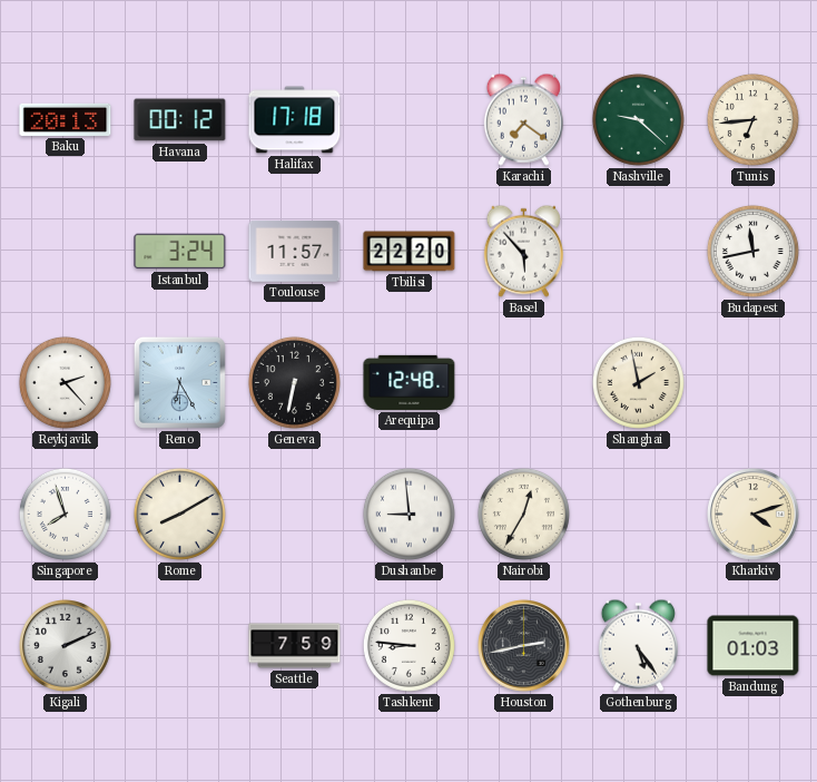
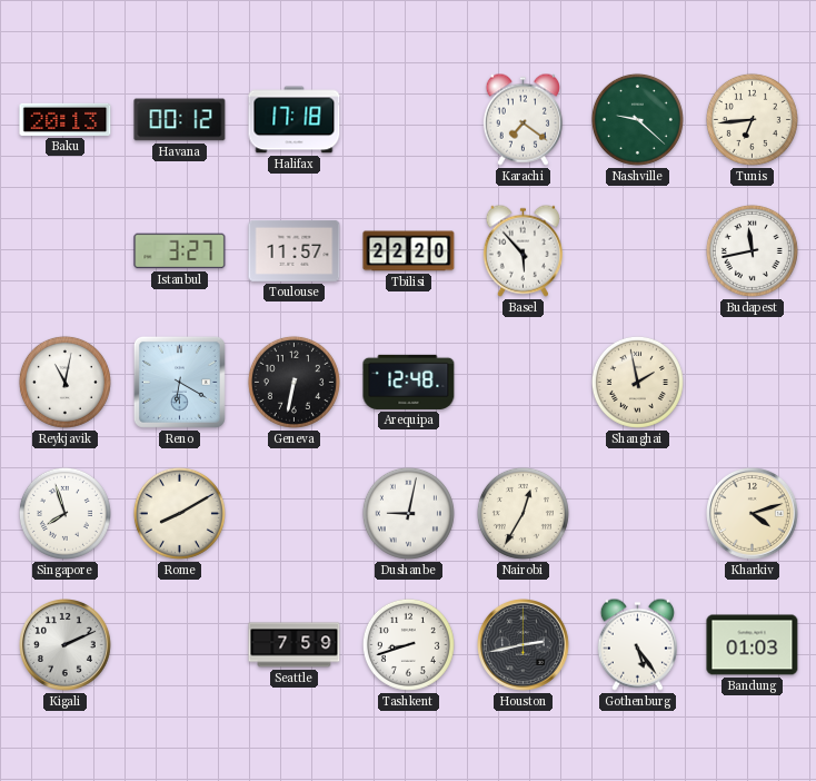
Istanbul: 3:24 -> 3:27
Reykjavik: 2:23 -> 11:02
Reno: 6:25 -> 6:20
Dushanbe: 8:59 -> 9:02
Tashkent: 8:46 -> 8:42
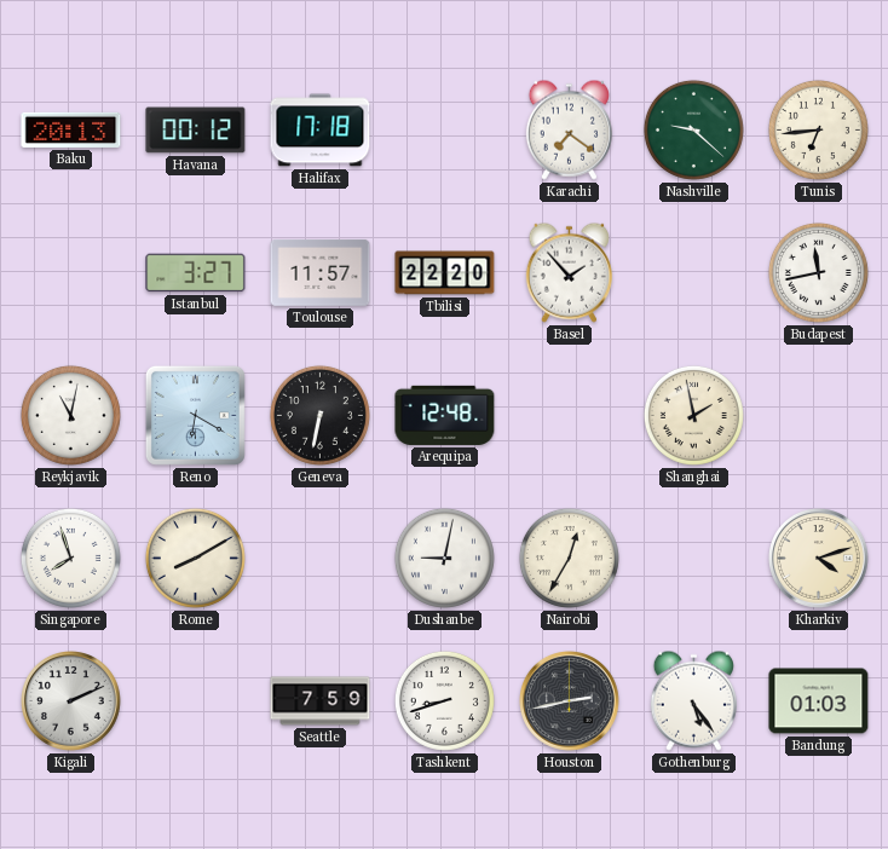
Basel: 5:53 -> 1:53
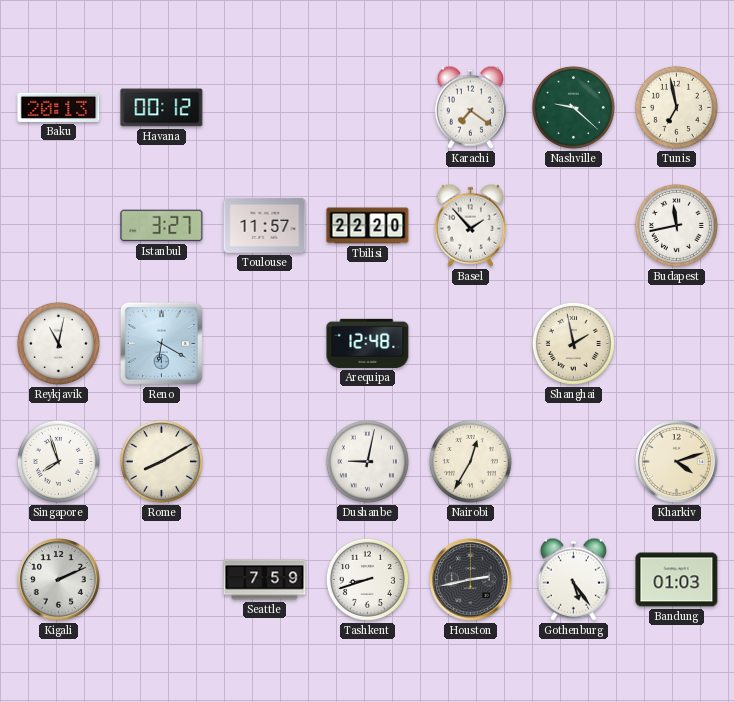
Halifax: 17:18 -> none
Tunis: 6:44 -> 6:58
Geneva: 6:32 -> none
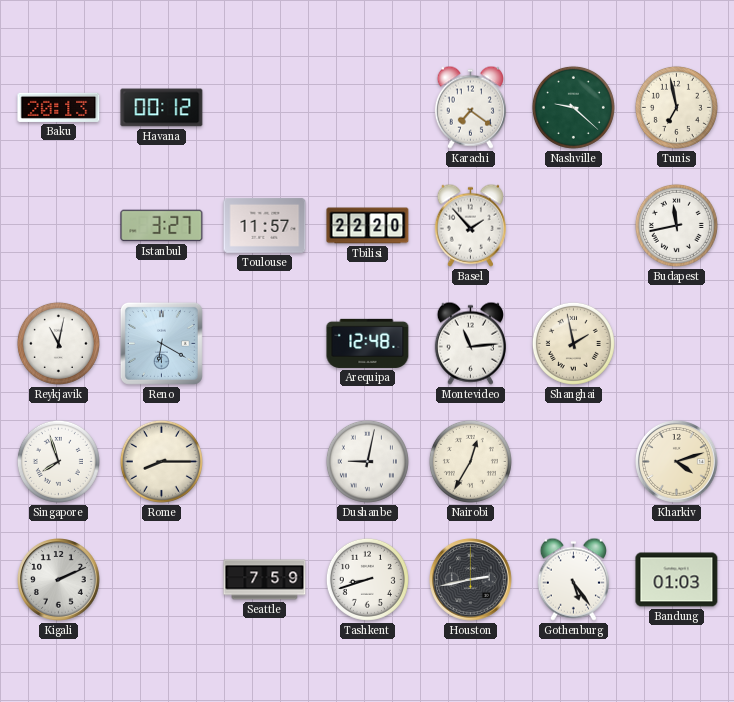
Montevideo: none -> 11:14
Rome: 8:10 -> 8:15
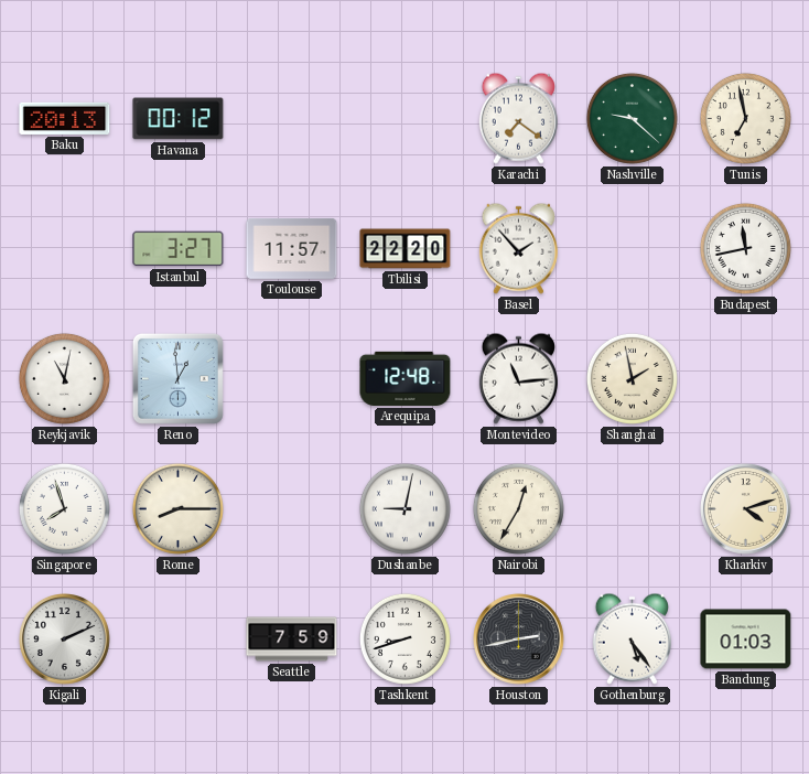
Reno: 6:20 -> 12:59
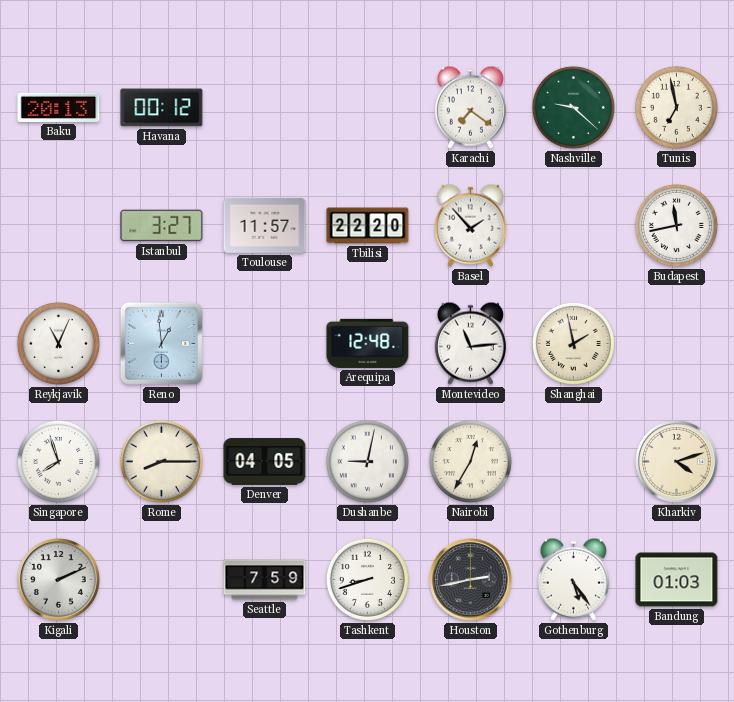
Reykjavik: 11:02 -> 11:04
Denver: none -> 04:05
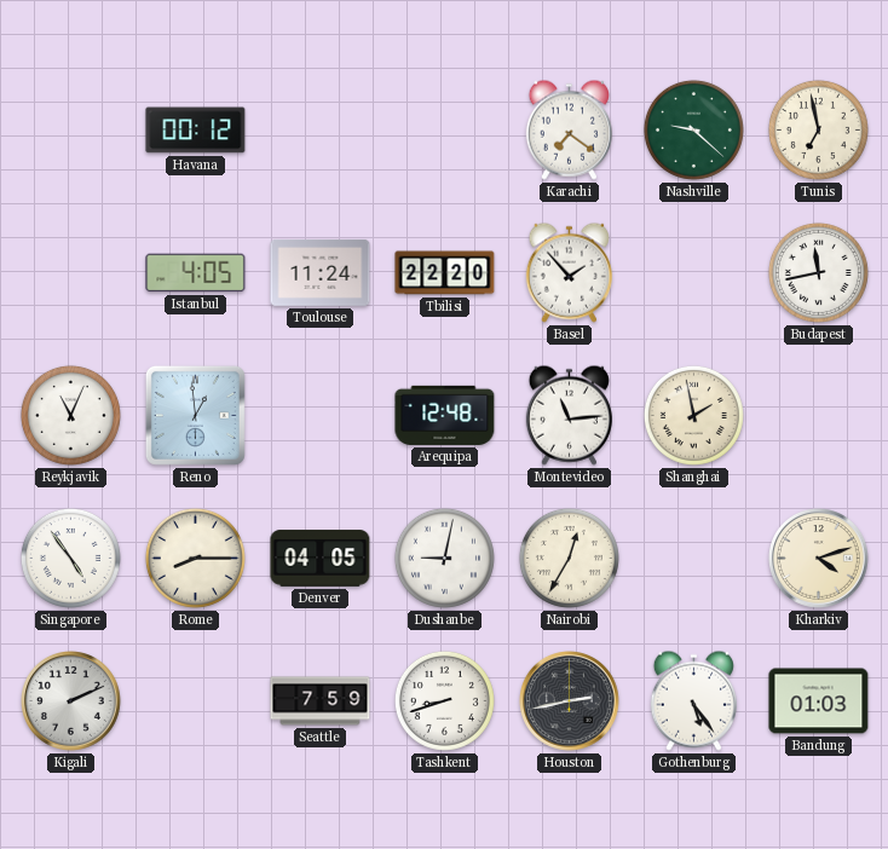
Baku: 20:13 -> none
Istanbul: 3:27 -> 4:05
Toulouse: 11:57 -> 11:24
Singapore: 7:57 -> 4:54
